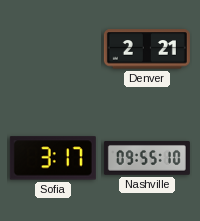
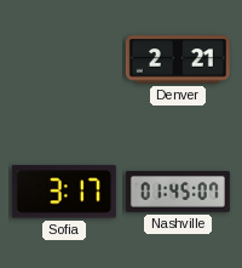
Nashville: 09:55 -> 01:45
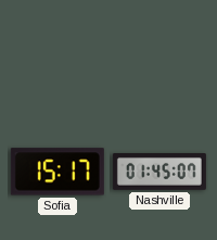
Denver: 2:21 -> none
Sofia: 3:17 -> 15:17
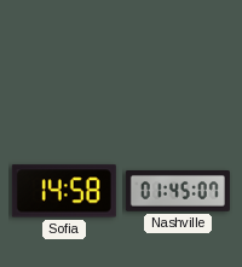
Sofia: 15:17 -> 14:58
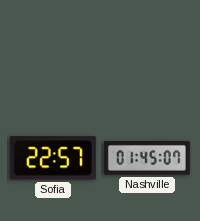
Sofia: 14:58 -> 22:57
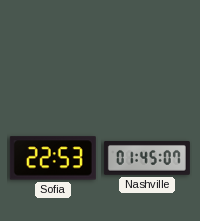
Sofia: 22:57 -> 22:53
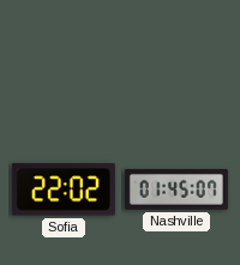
Sofia: 22:53 -> 22:02
